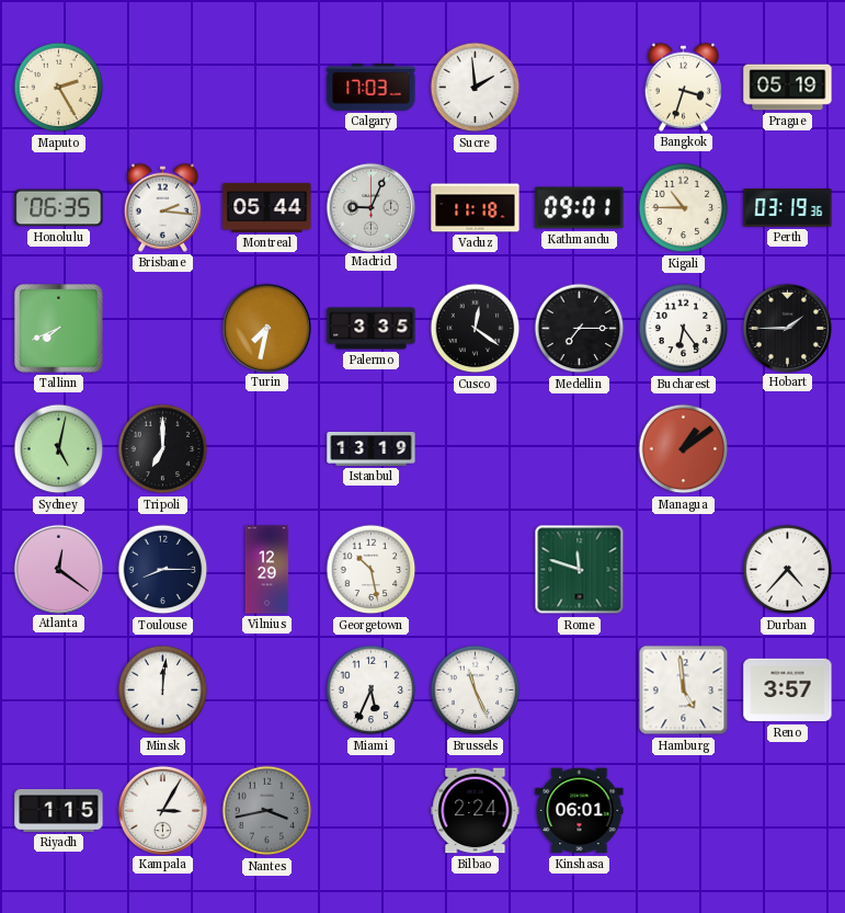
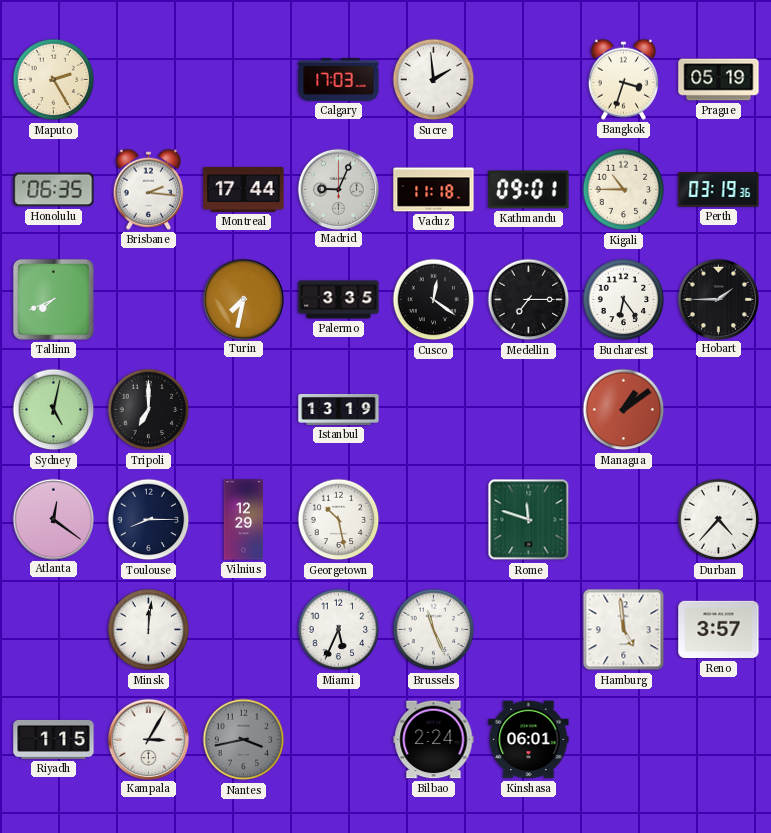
Montreal: 05:44 -> 17:44
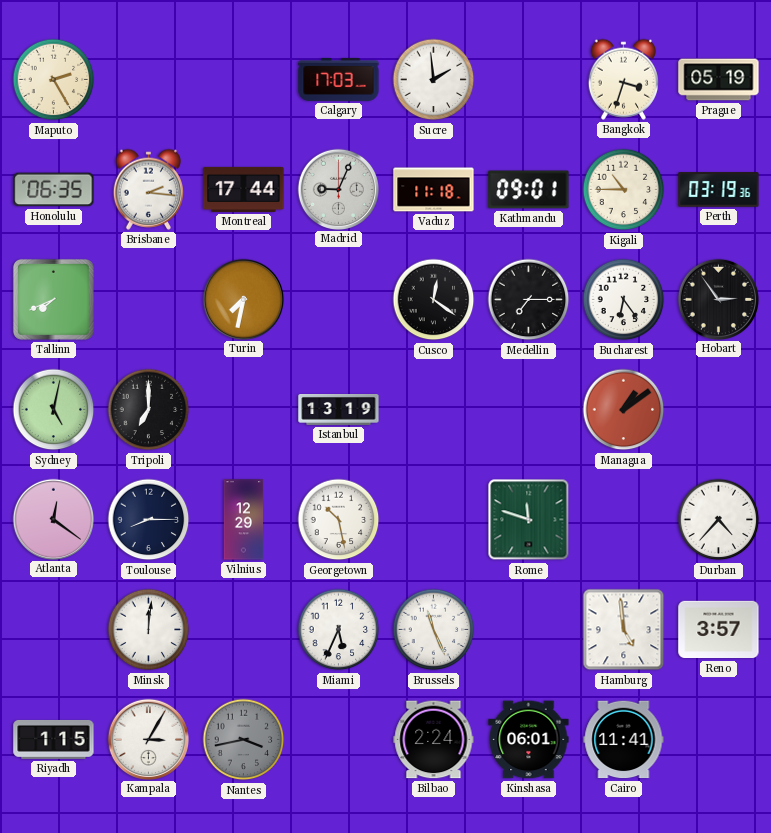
Palermo: 3:35 -> none
Hobart: 1:45 -> 2:54
Cairo: none -> 11:41
